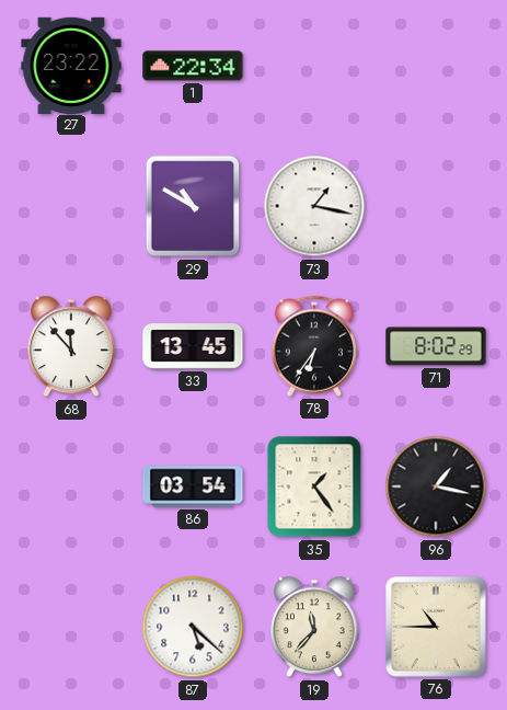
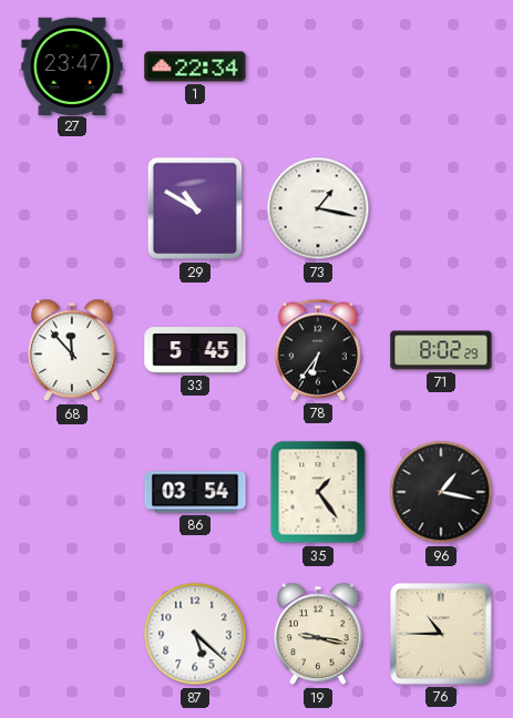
27: 23:22 -> 23:47
33: 13:45 -> 5:45
19: 11:37 -> 9:17
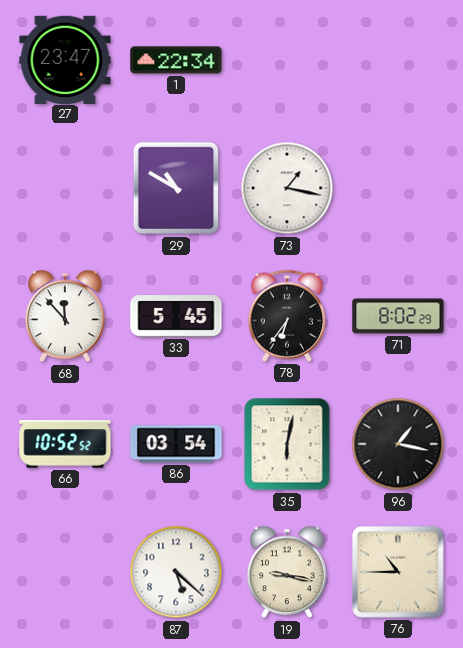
66: none -> 10:52
35: 1:24 -> 6:02
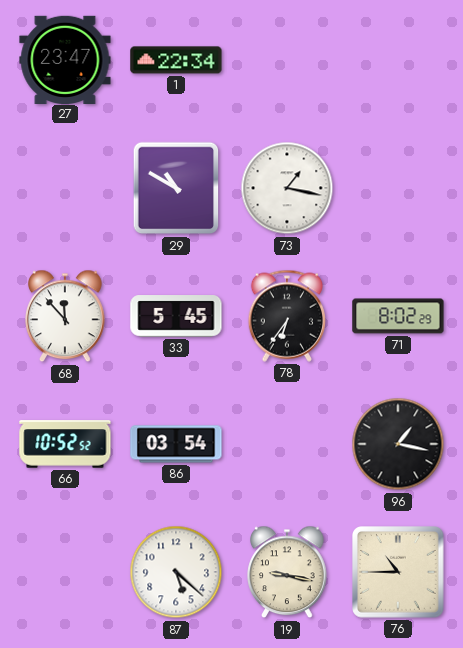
35: 6:02 -> none
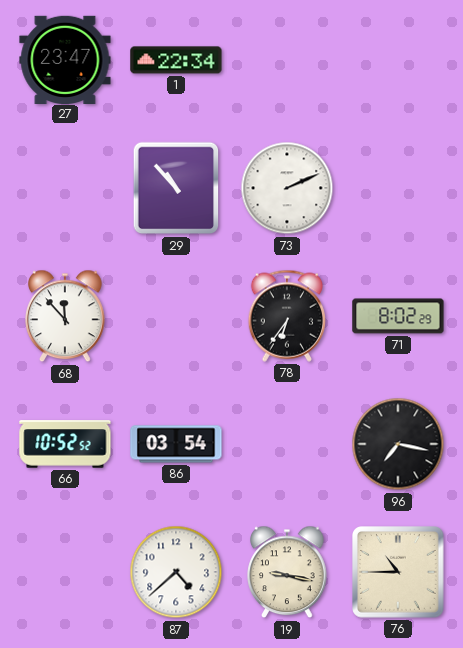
29: 10:50 -> 10:53
73: 1:17 -> 2:11
33: 5:45 -> none
96: 1:17 -> 7:17
87: 5:22 -> 4:38
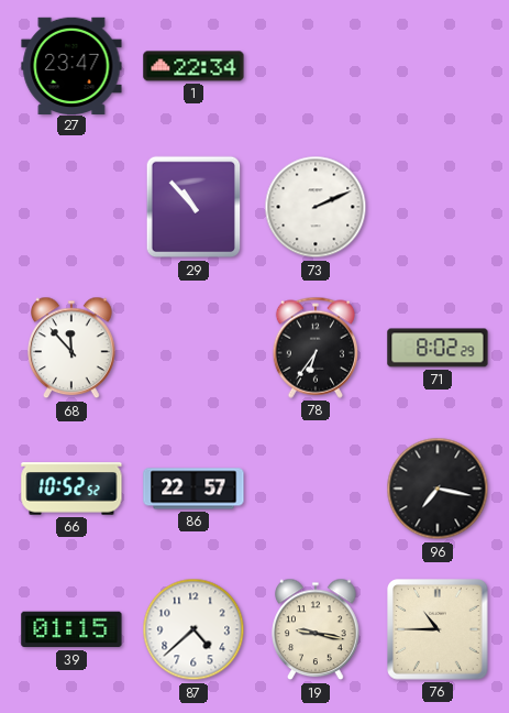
86: 03:54 -> 22:57
39: none -> 01:15
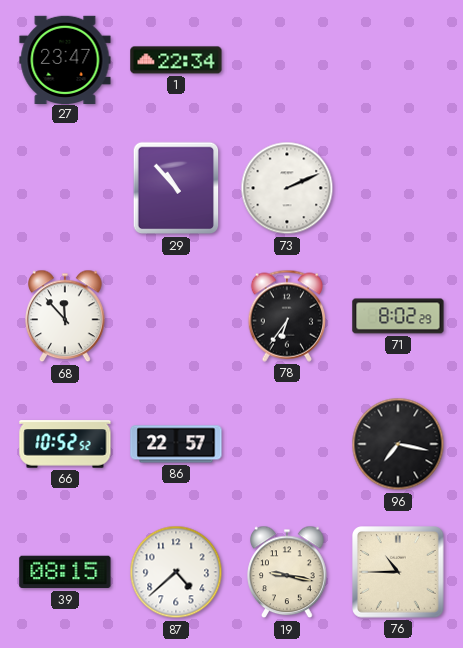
39: 01:15 -> 08:15
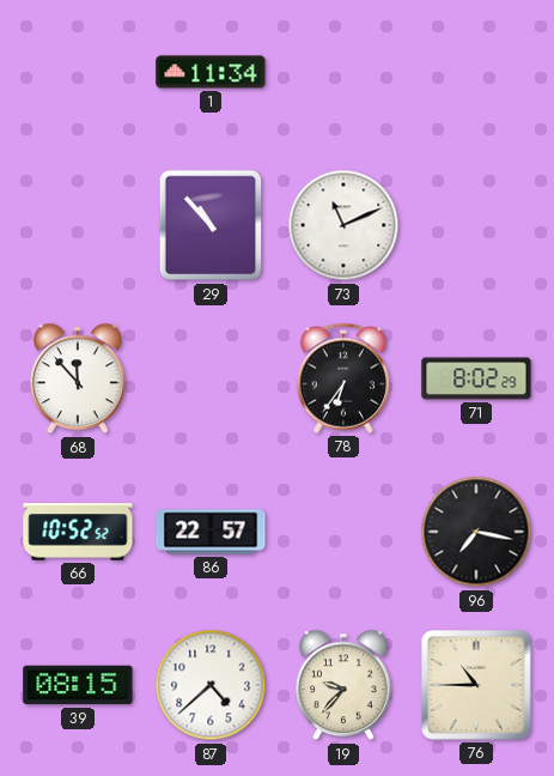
27: 23:47 -> none
1: 22:34 -> 11:34
73: 2:11 -> 11:11
19: 9:17 -> 9:37
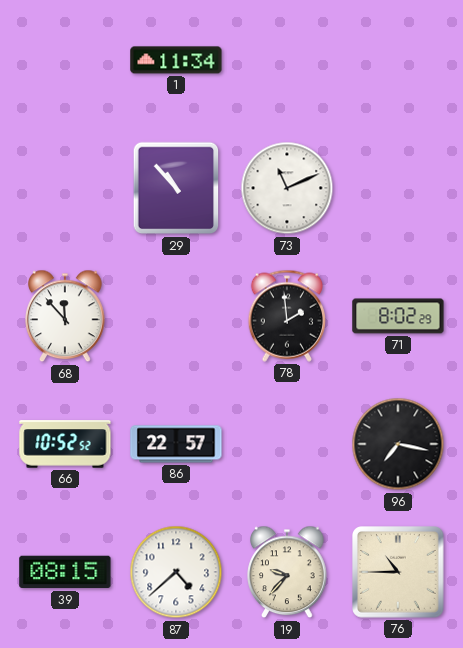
78: 6:36 -> 1:59
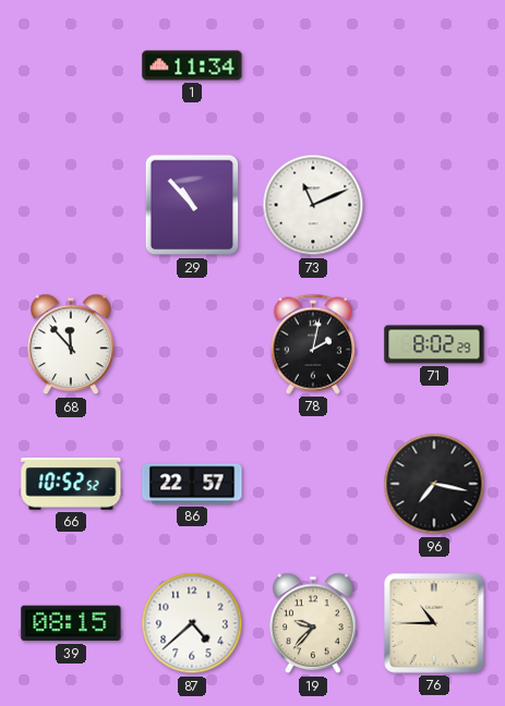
78: 1:59 -> 2:02
